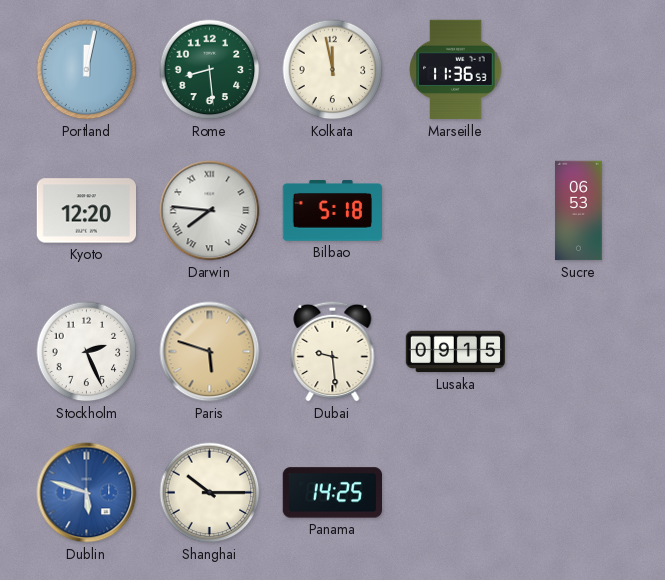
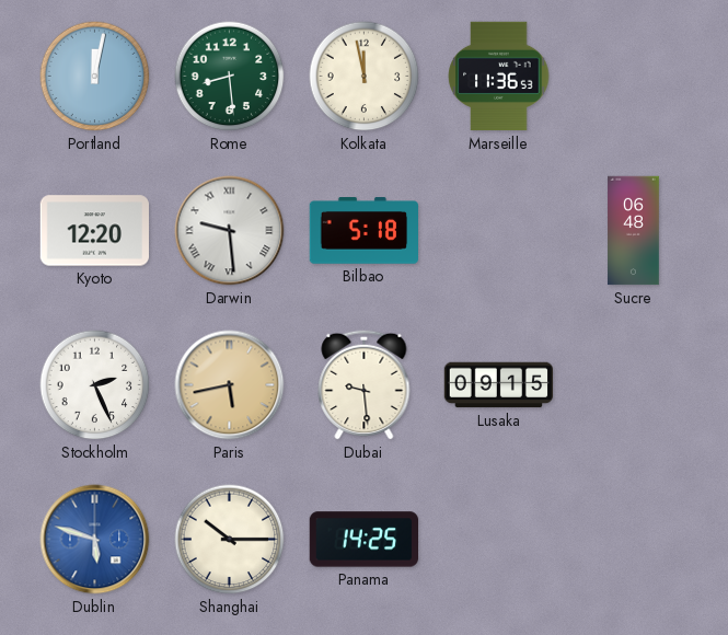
Darwin: 7:46 -> 9:29
Sucre: 06:53 -> 06:48
Paris: 5:48 -> 5:43
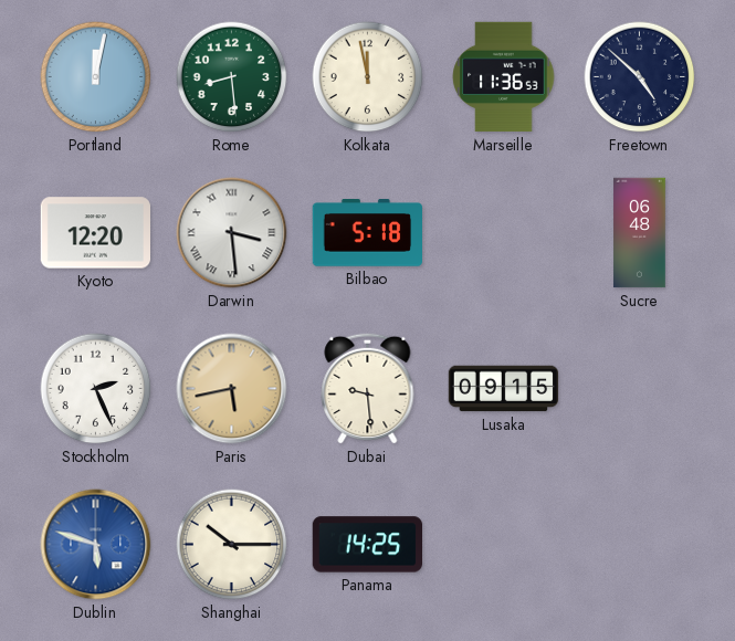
Freetown: none -> 4:52
Darwin: 9:29 -> 3:29
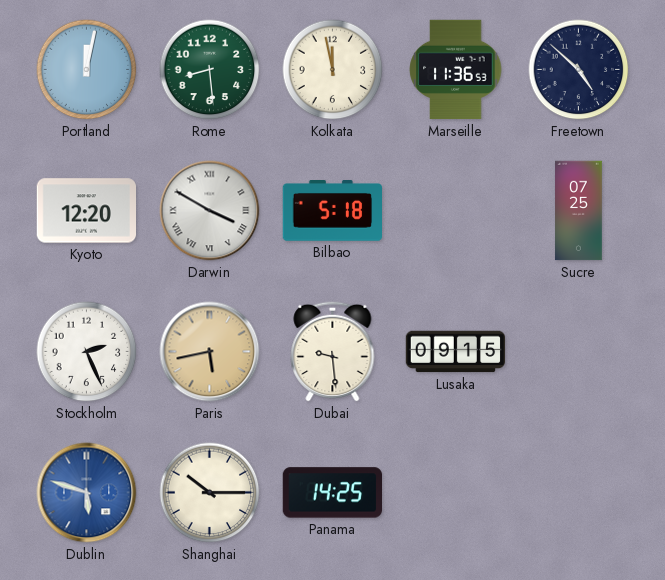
Darwin: 3:29 -> 3:50
Sucre: 06:48 -> 07:25
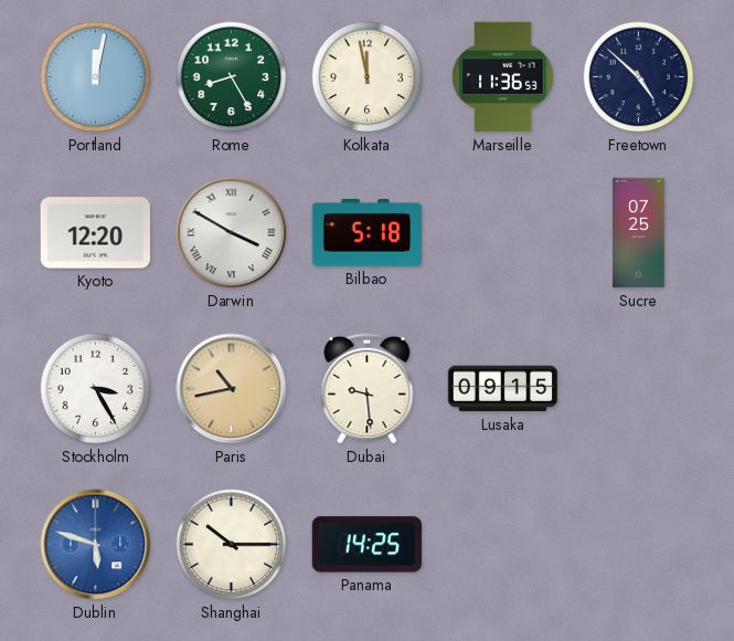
Rome: 8:29 -> 8:25
Stockholm: 2:26 -> 3:25
Paris: 5:43 -> 10:43
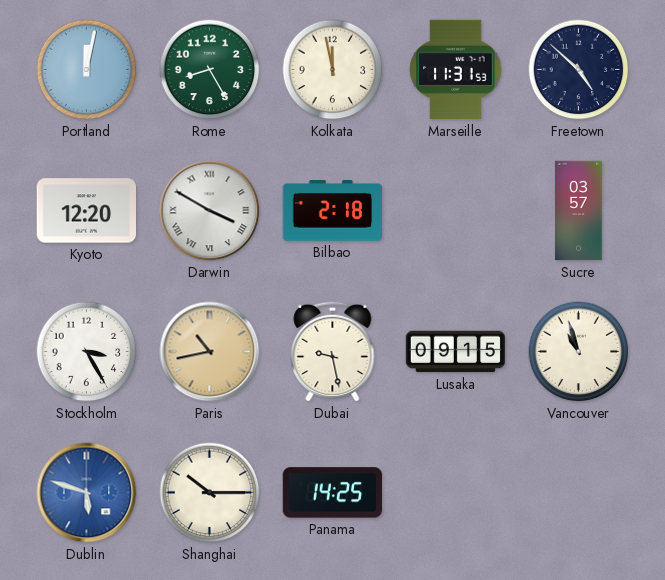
Marseille: 11:36 -> 11:31
Bilbao: 5:18 -> 2:18
Sucre: 07:25 -> 03:57
Dubai: 9:29 -> 9:28
Vancouver: none -> 10:57
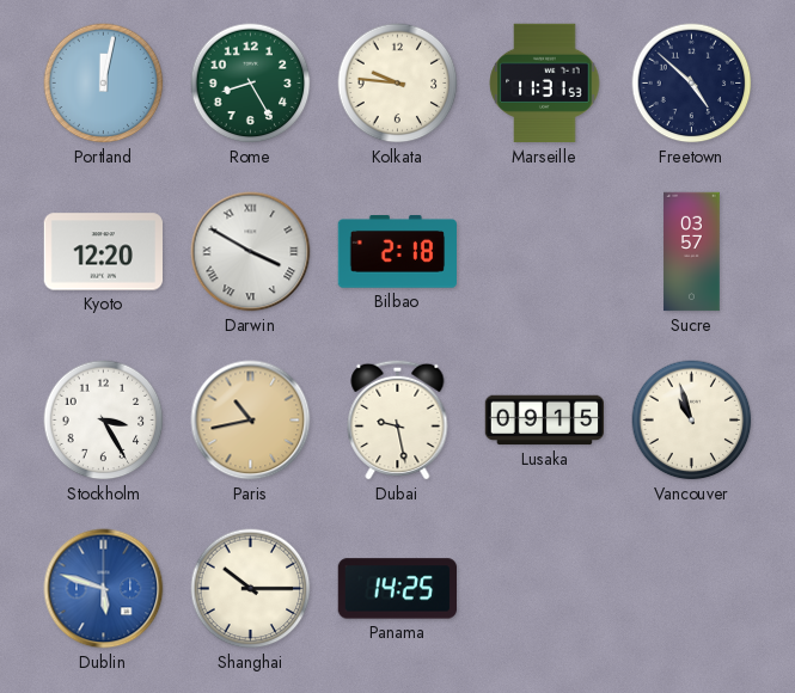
Kolkata: 11:58 -> 9:46
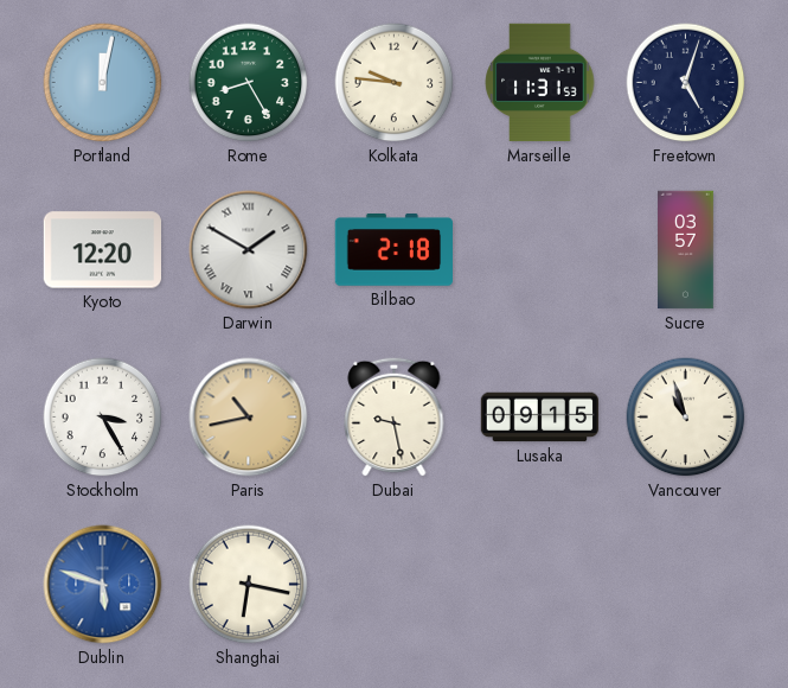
Freetown: 4:52 -> 5:03
Darwin: 3:50 -> 1:50
Shanghai: 10:15 -> 6:17
Panama: 14:25 -> none
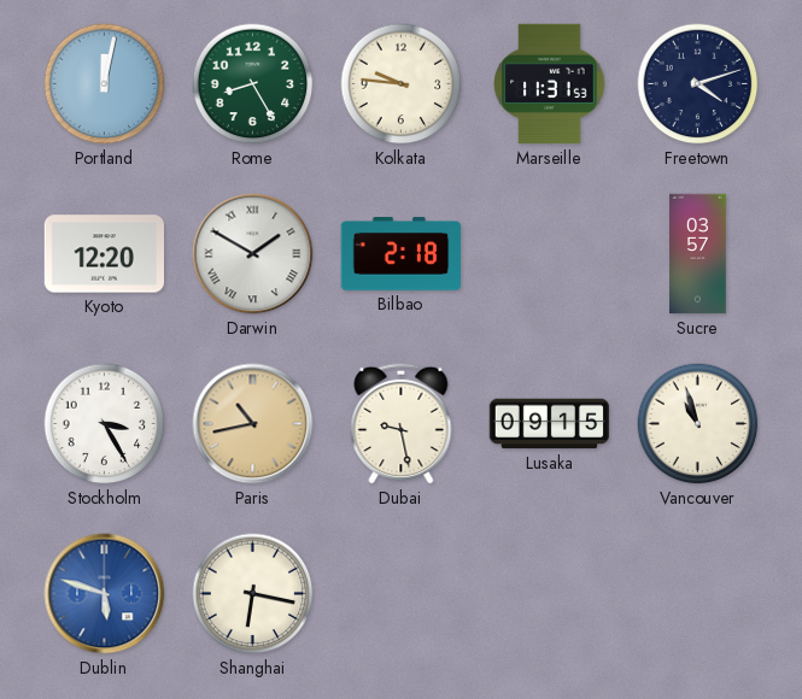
Freetown: 5:03 -> 4:12
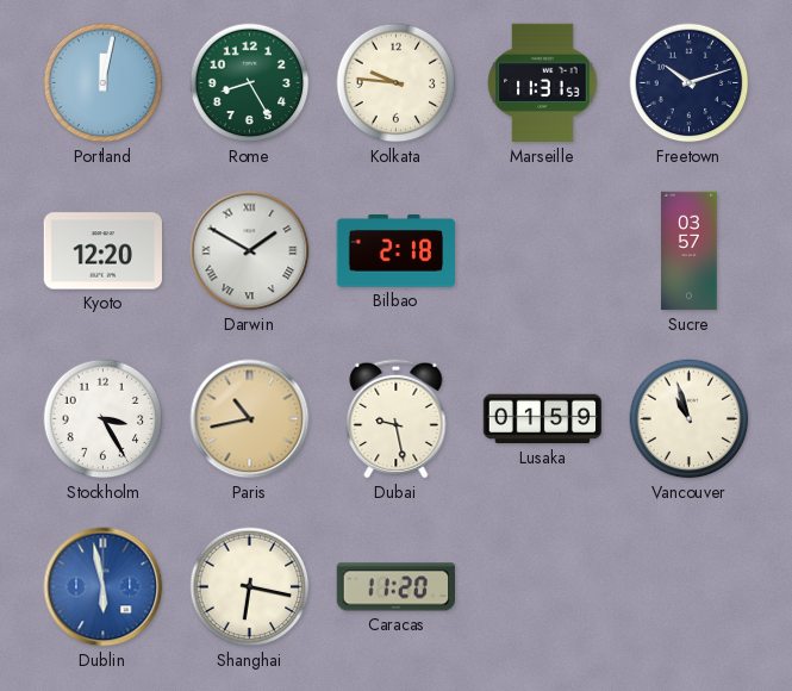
Freetown: 4:12 -> 10:12
Lusaka: 09:15 -> 01:59
Dublin: 5:48 -> 5:58
Caracas: none -> 11:20
